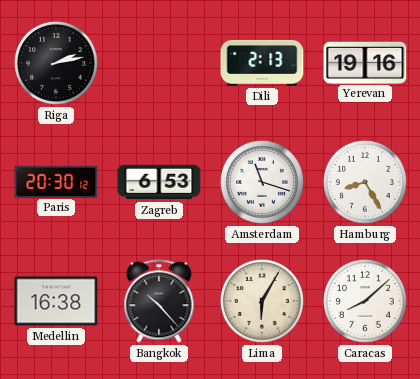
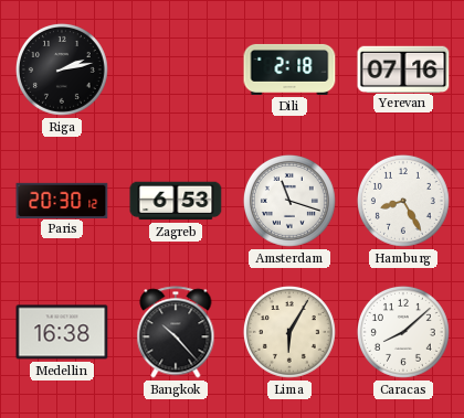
Dili: 2:13 -> 2:18
Yerevan: 19:16 -> 07:16
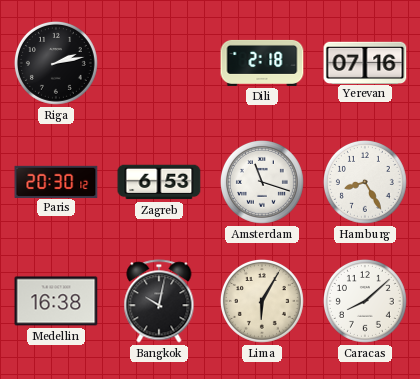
Bangkok: 10:23 -> 10:02
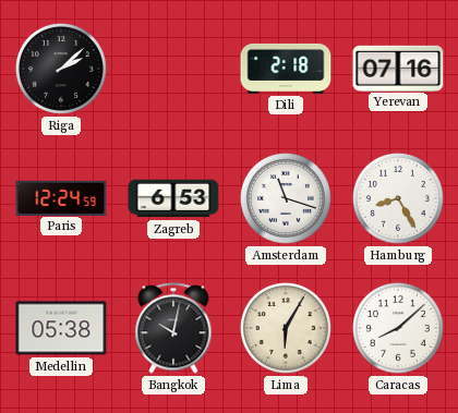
Riga: 2:13 -> 2:08
Paris: 20:30 -> 12:24
Medellin: 16:38 -> 05:38
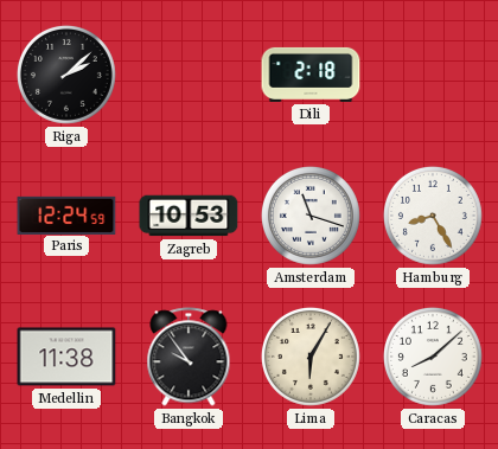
Yerevan: 07:16 -> none
Zagreb: 6:53 -> 10:53
Medellin: 05:38 -> 11:38
Bangkok: 10:02 -> 9:54
